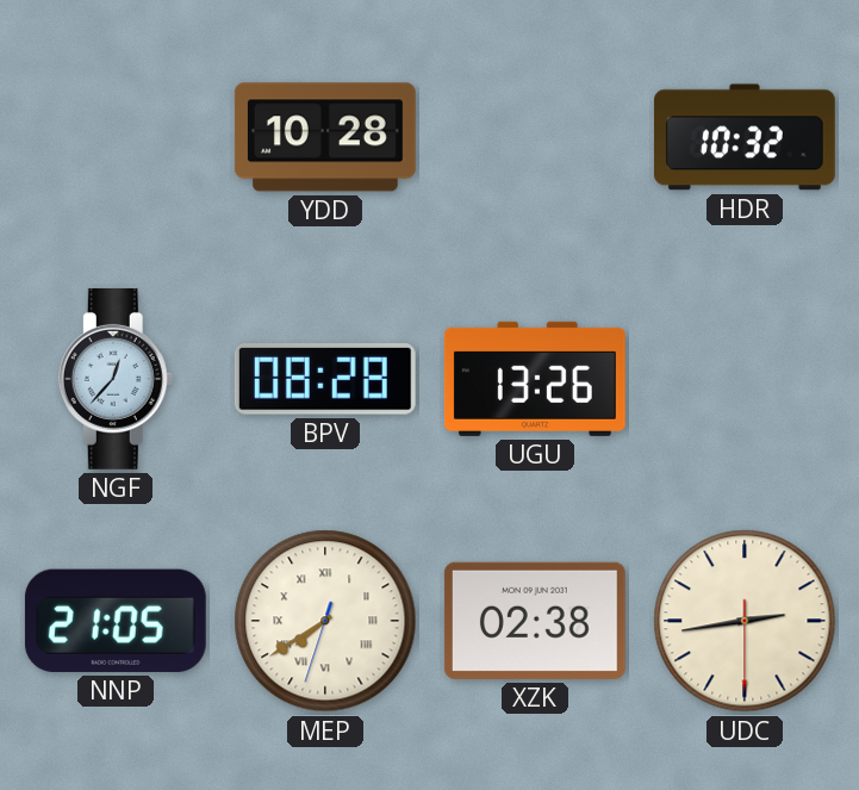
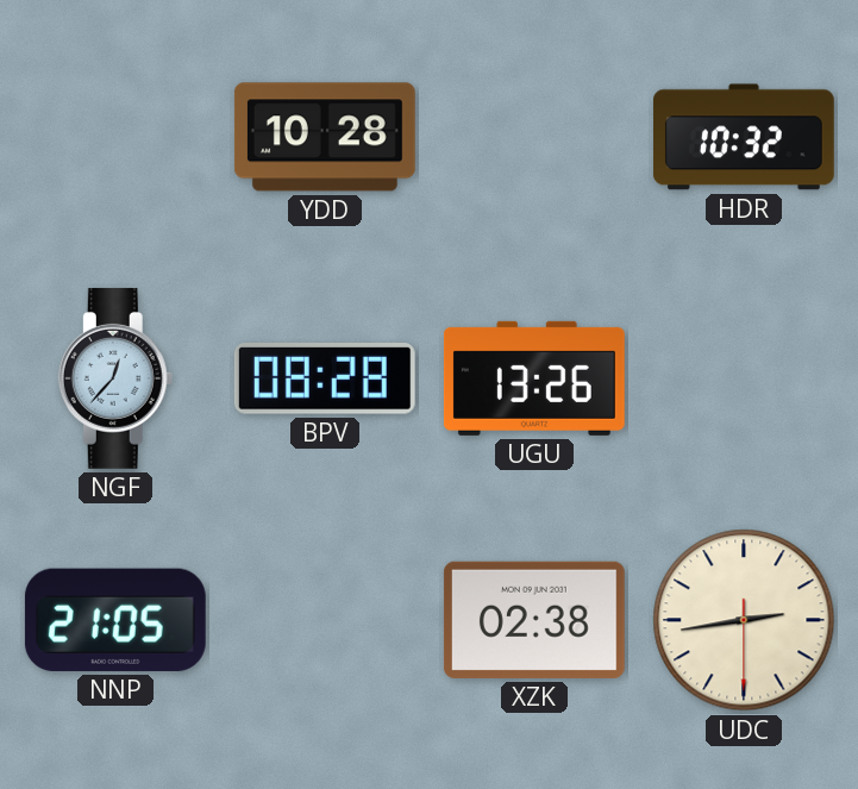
MEP: 7:39 -> none
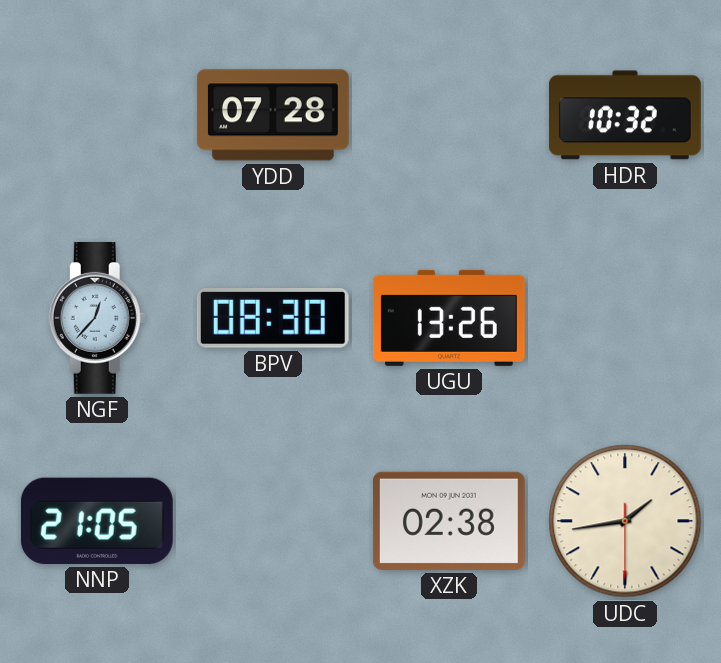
YDD: 10:28 -> 07:28
BPV: 08:28 -> 08:30
UDC: 2:43 -> 1:43
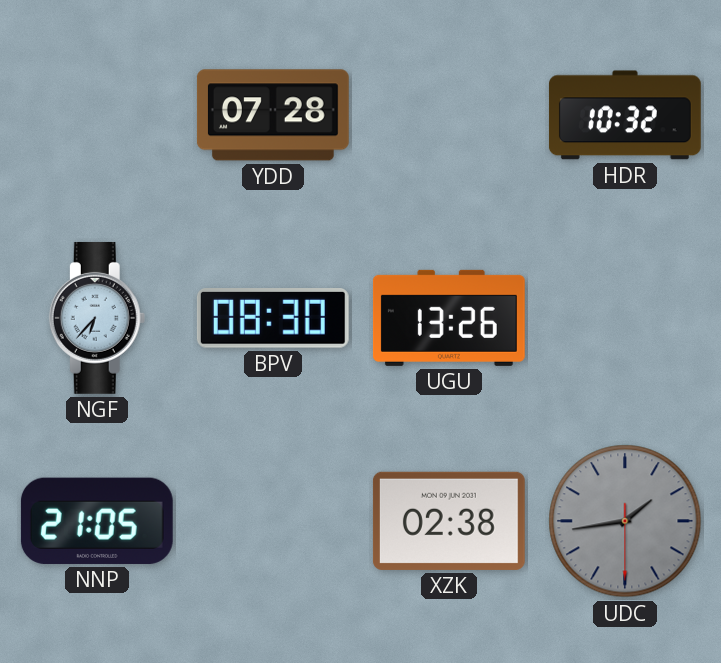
NGF: 12:37 -> 6:37
UDC dial: cream -> grey
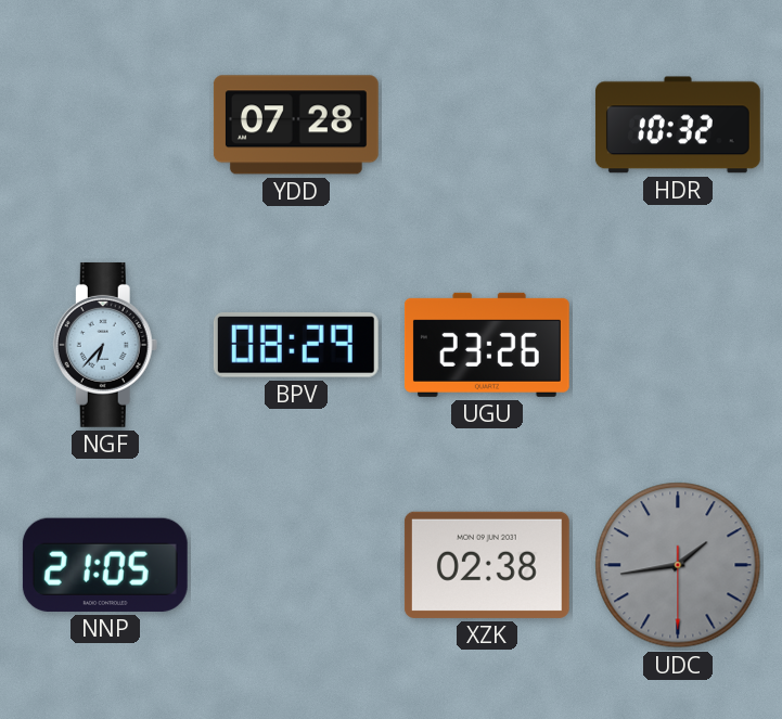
BPV: 08:30 -> 08:29
UGU: 13:26 -> 23:26
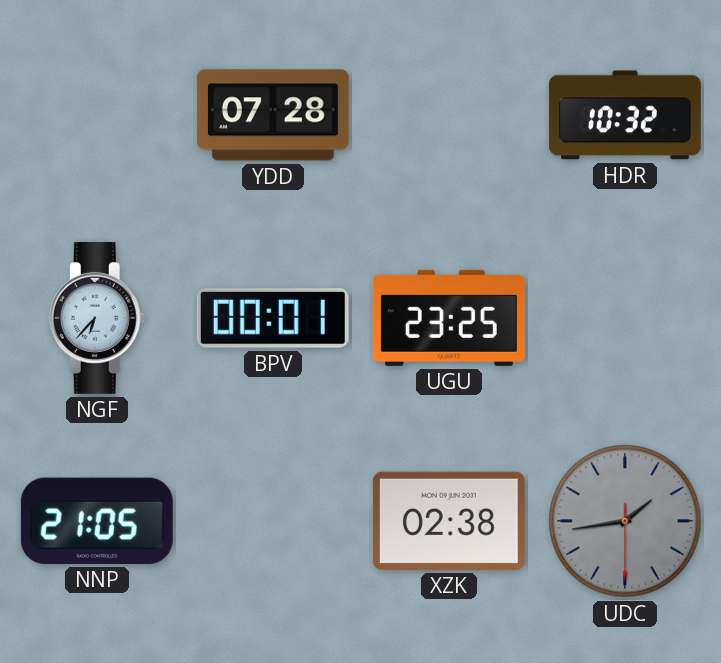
BPV: 08:29 -> 00:01
UGU: 23:26 -> 23:25
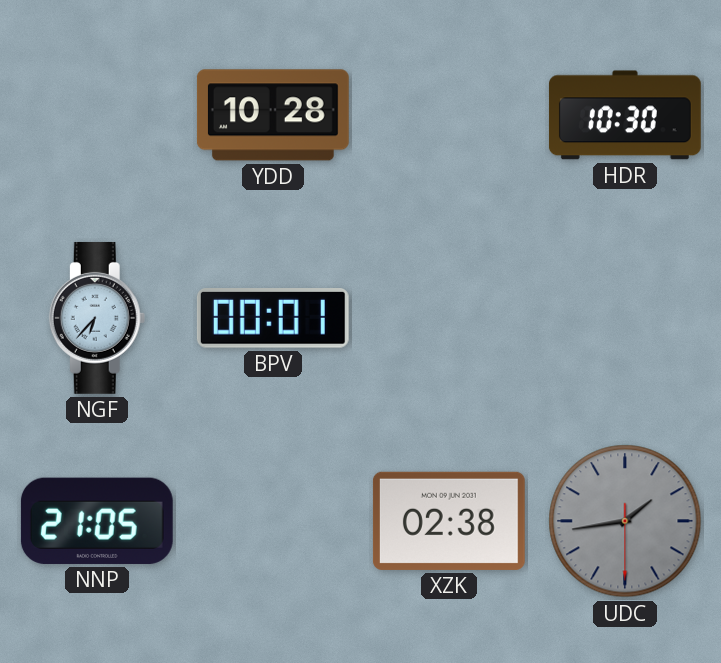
YDD: 07:28 -> 10:28
HDR: 10:32 -> 10:30
UGU: 23:25 -> none
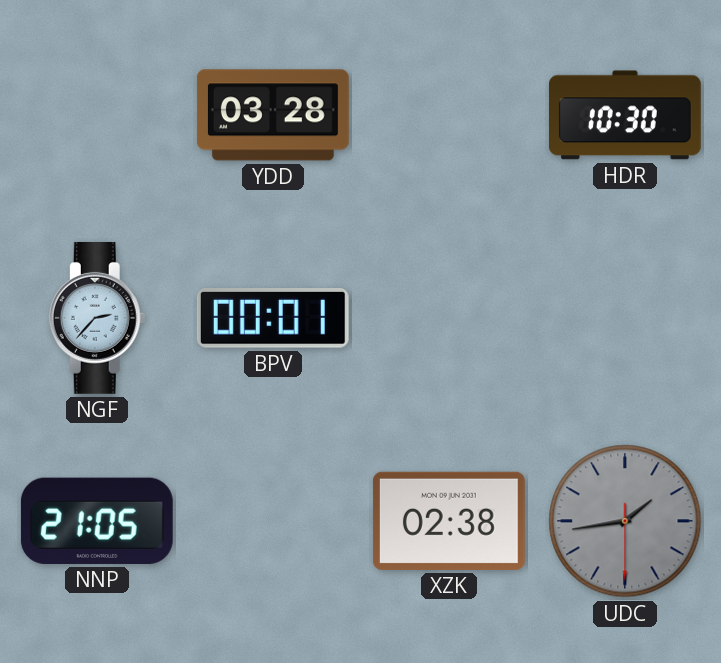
YDD: 10:28 -> 03:28
NGF: 6:37 -> 2:37
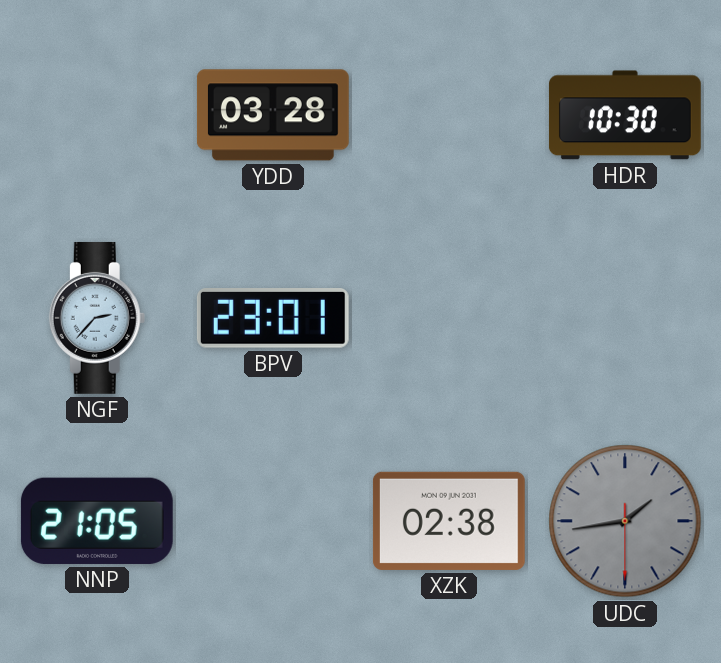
BPV: 00:01 -> 23:01
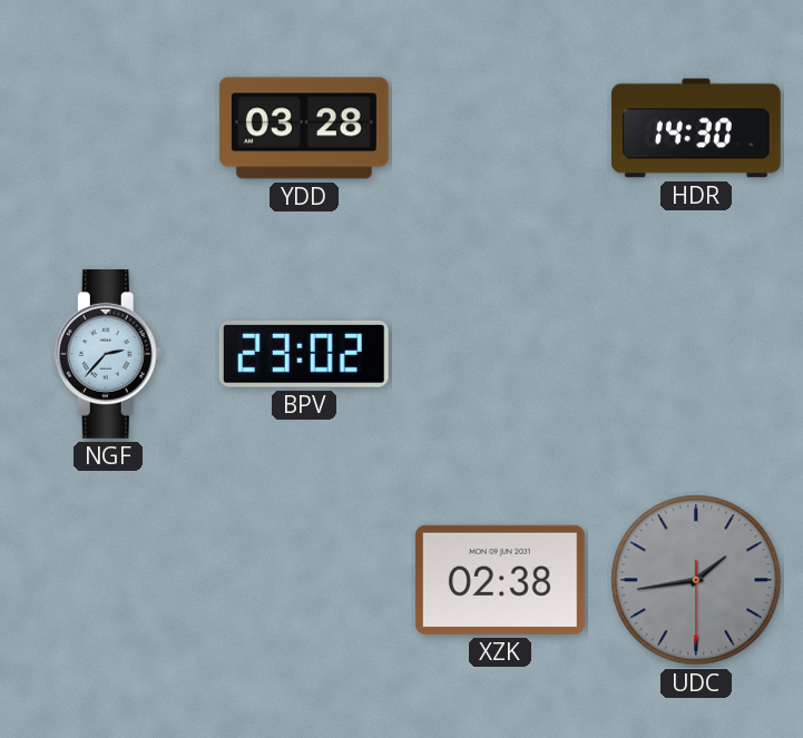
HDR: 10:30 -> 14:30
BPV: 23:01 -> 23:02
NNP: 21:05 -> none
